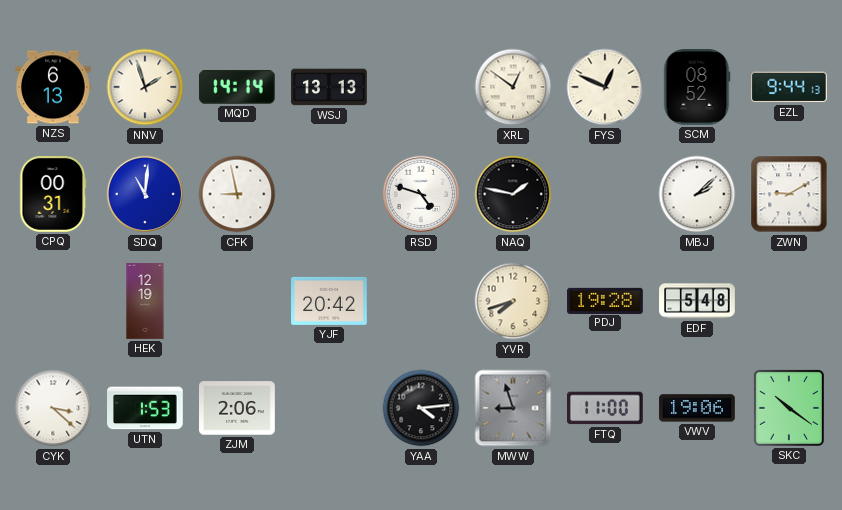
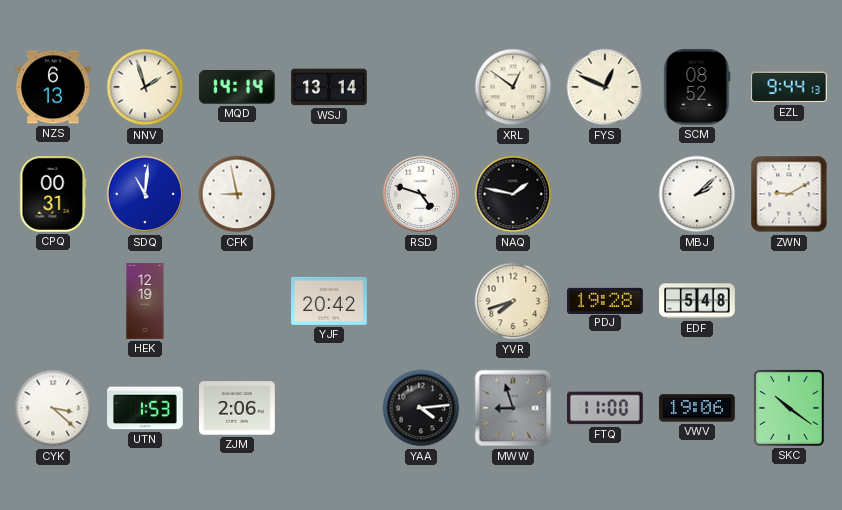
WSJ: 13:13 -> 13:14
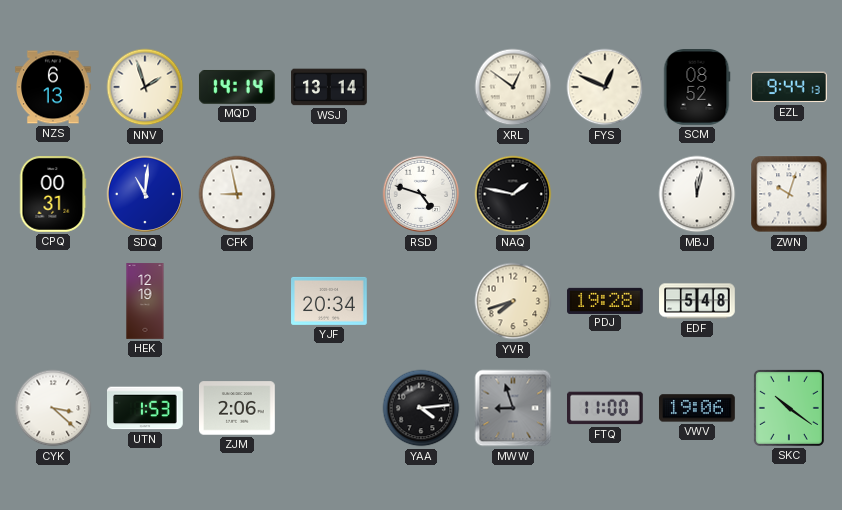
MBJ: 2:08 -> 12:02
ZWN: 9:10 -> 10:03
YJF: 20:42 -> 20:34
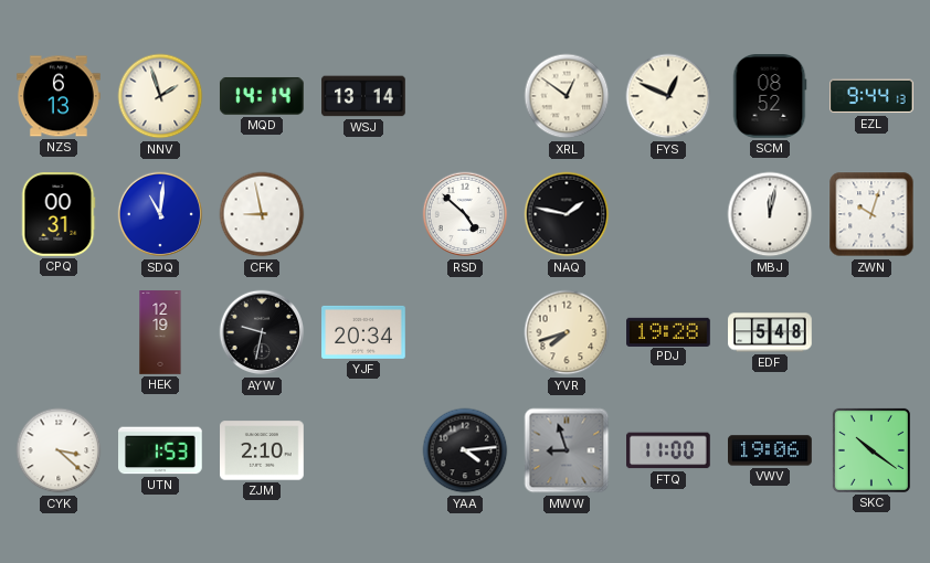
RSD: 4:48 -> 4:52
AYW: none -> 9:32
ZJM: 2:06 -> 2:10
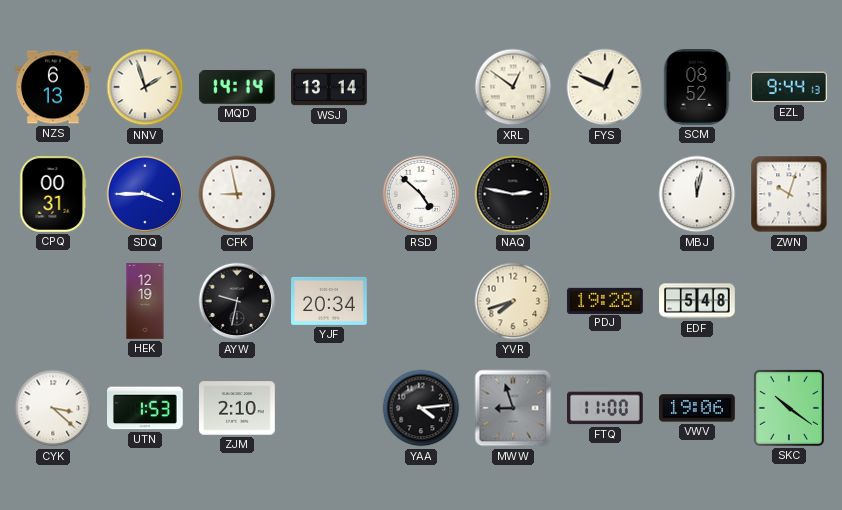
SDQ: 11:01 -> 3:45
NAQ: 1:47 -> 2:47
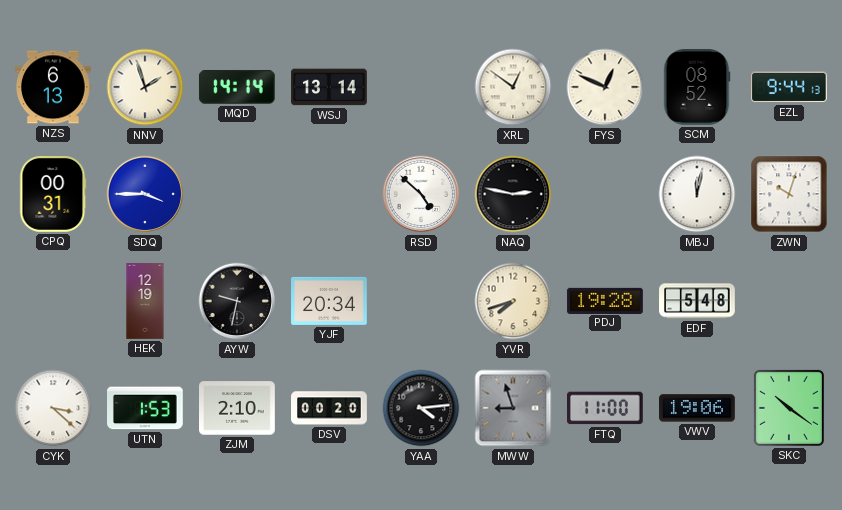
CFK: 8:58 -> none
DSV: none -> 00:20
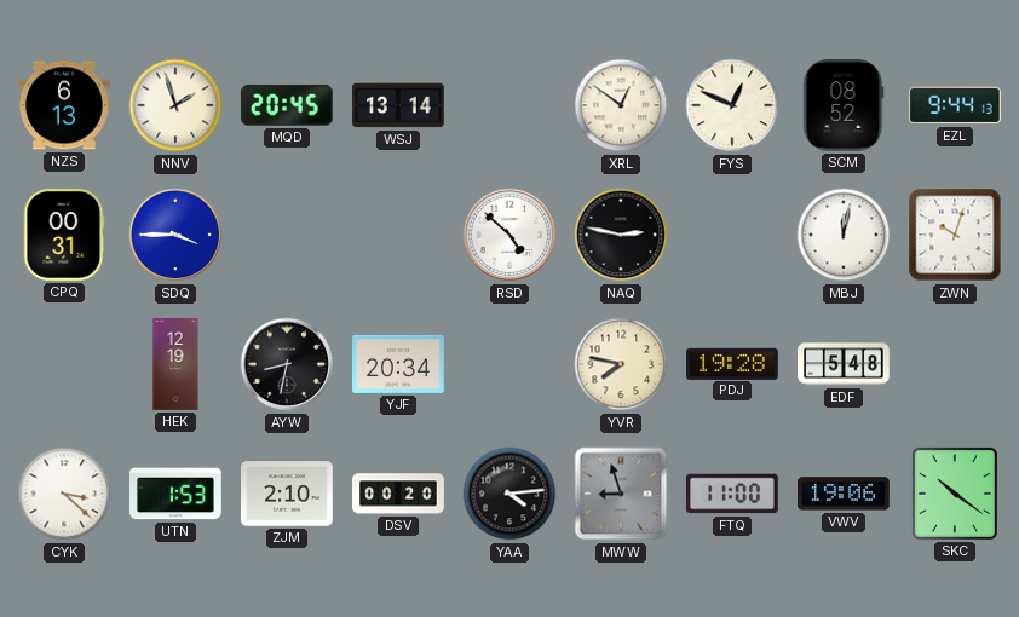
MQD: 14:14 -> 20:45
AYW: 9:32 -> 8:32
YVR: 7:42 -> 7:47
